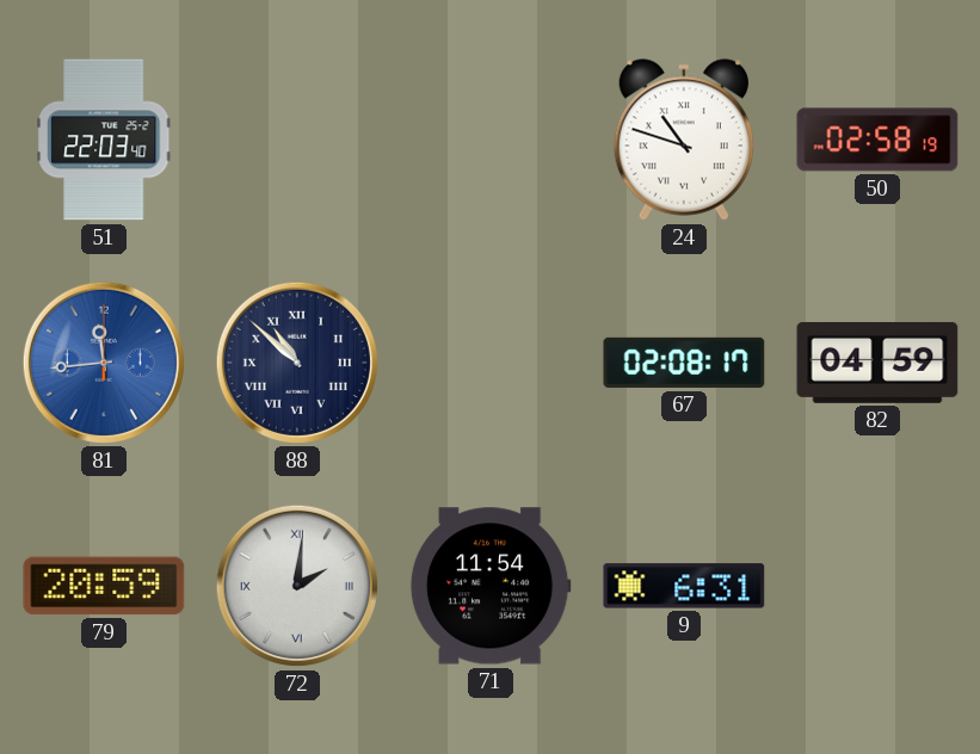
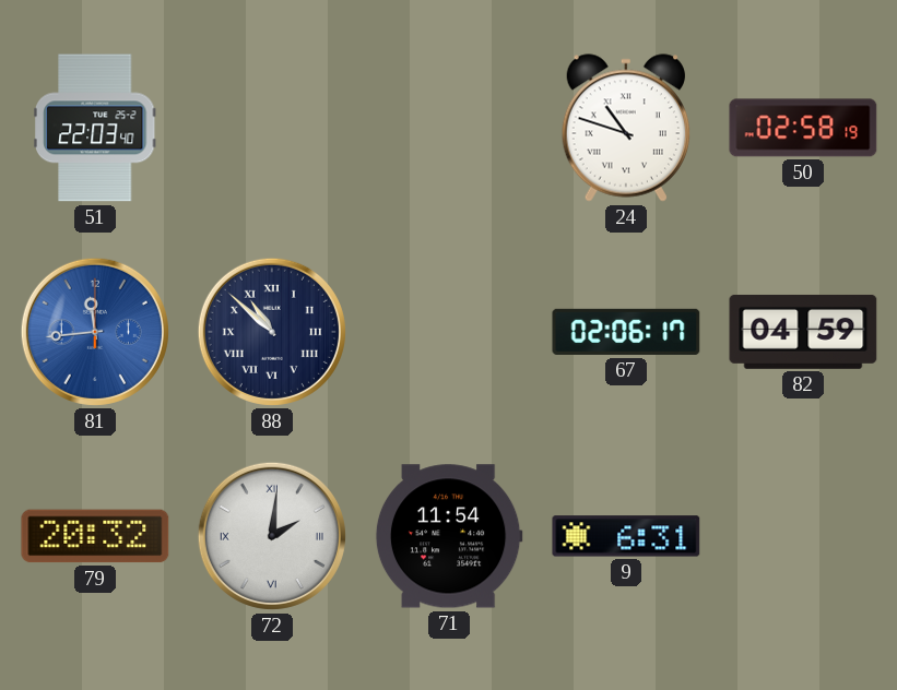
67: 02:08 -> 02:06
79: 20:59 -> 20:32
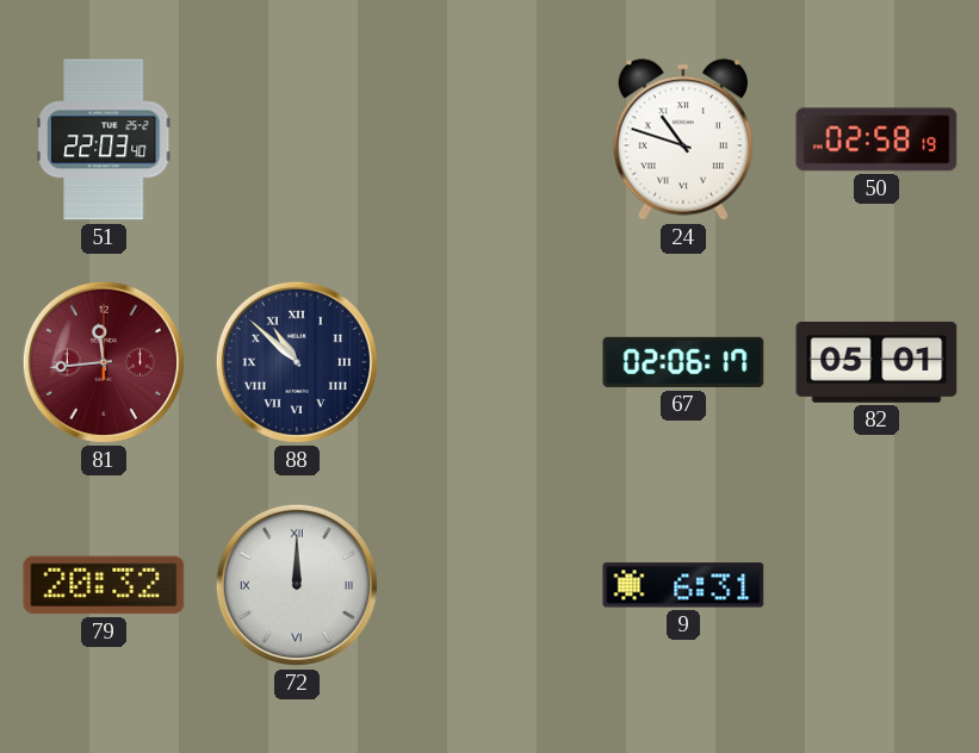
81 dial: blue -> burgundy
82: 04:59 -> 05:01
72: 2:01 -> 12:00
71: 11:54 -> none
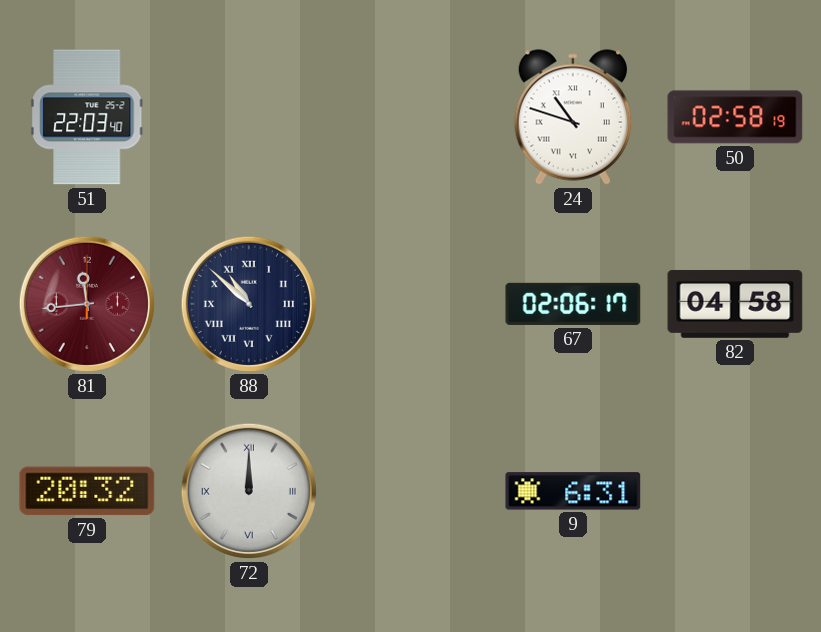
82: 05:01 -> 04:58
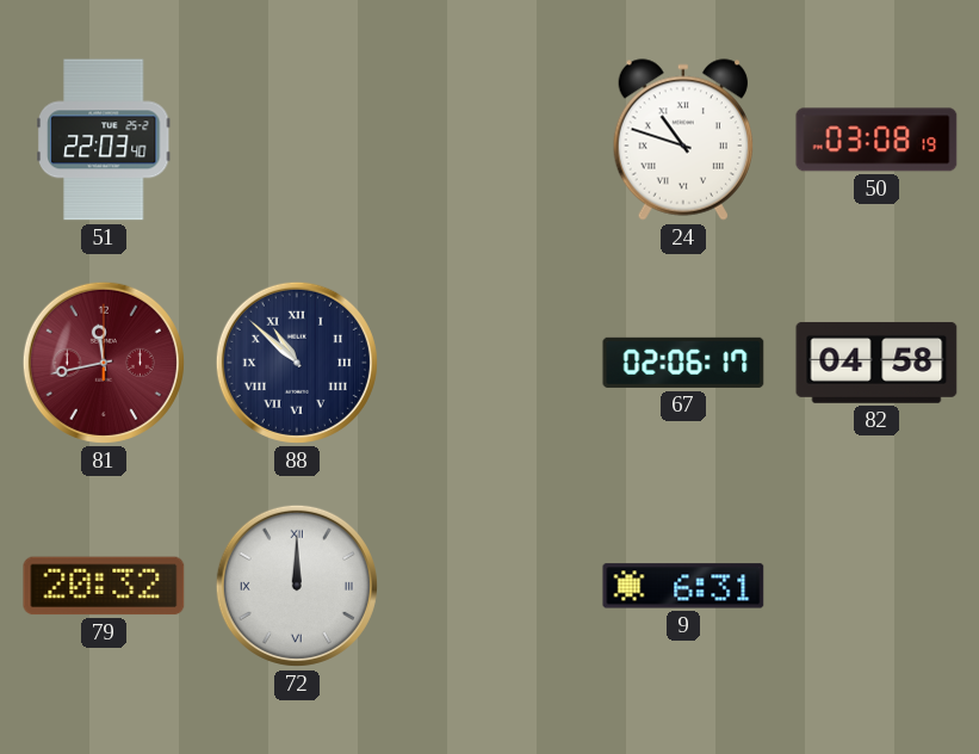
50: 02:58 -> 03:08
81: 11:44 -> 11:43
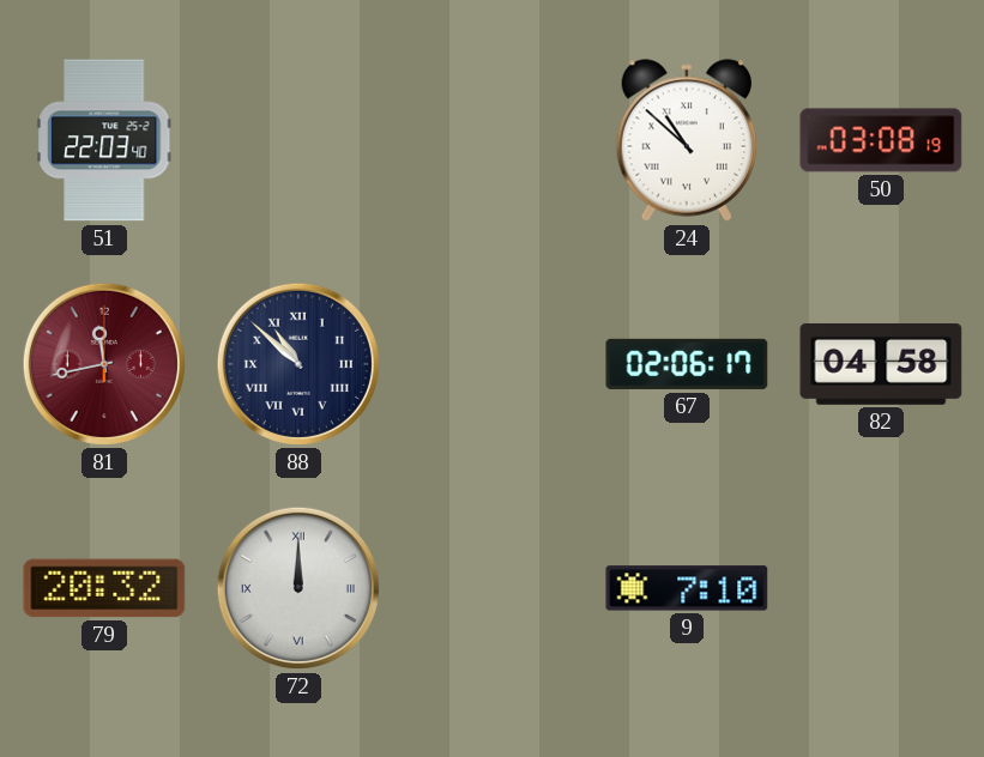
24: 10:48 -> 10:52
9: 6:31 -> 7:10
